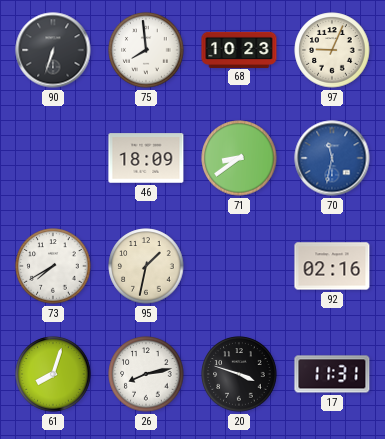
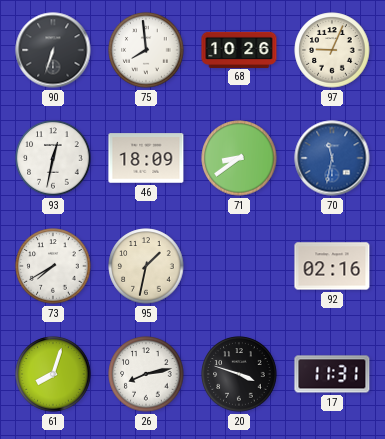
68: 10:23 -> 10:26
93: none -> 12:32
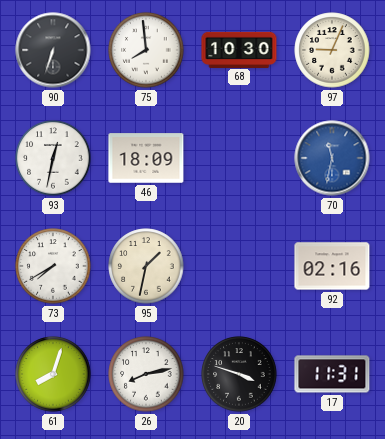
68: 10:26 -> 10:30
71: 8:39 -> none
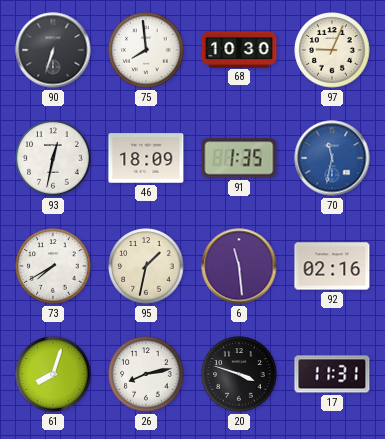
91: none -> 1:35
6: none -> 11:29
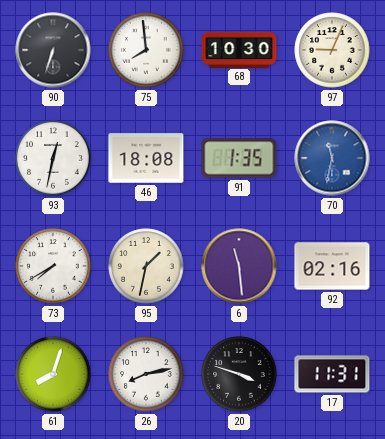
46: 18:09 -> 18:08
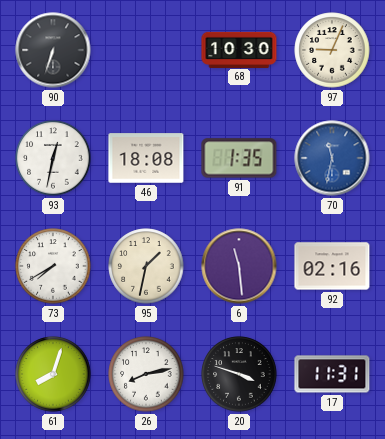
75: 7:59 -> none
